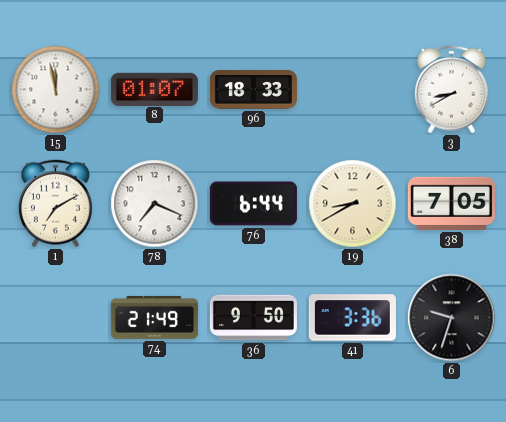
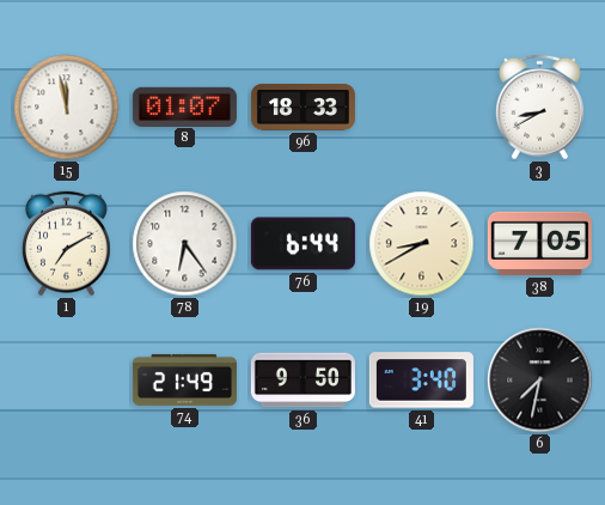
78: 7:19 -> 6:24
41: 3:36 -> 3:40
6: 9:33 -> 7:32
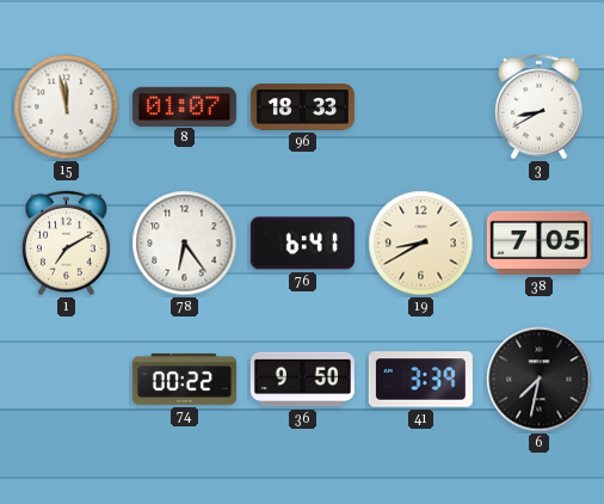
76: 6:44 -> 6:41
74: 21:49 -> 00:22
41: 3:40 -> 3:39
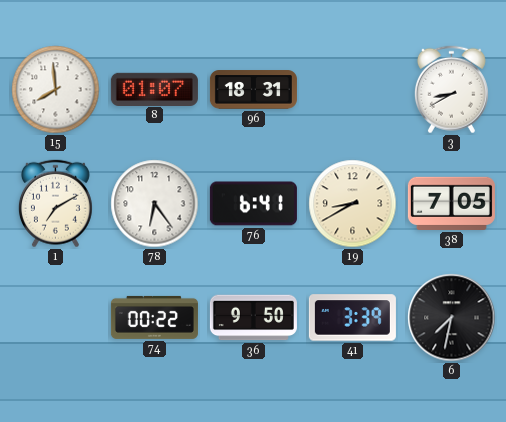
15: 11:58 -> 7:59
96: 18:33 -> 18:31
